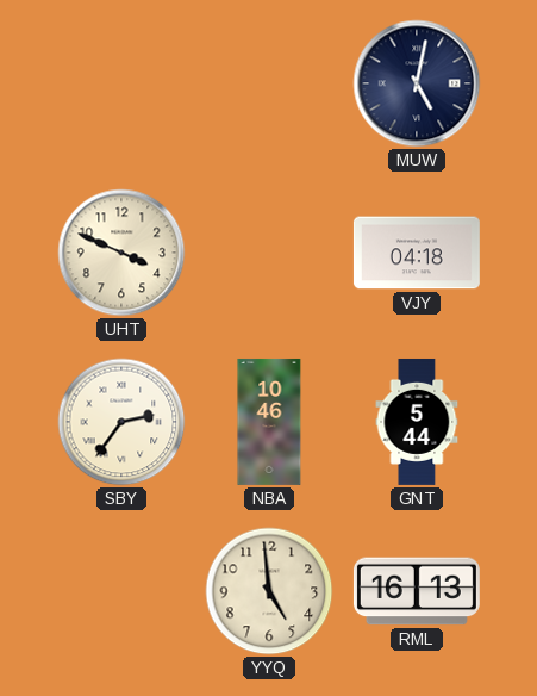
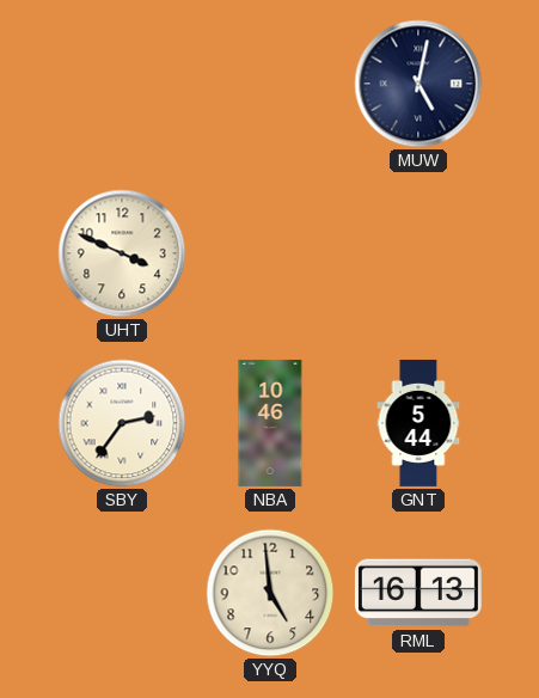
VJY: 04:18 -> none
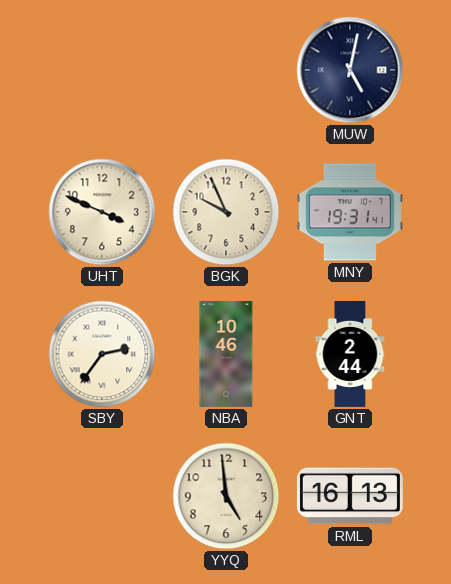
BGK: none -> 9:56
MNY: none -> 19:31
GNT: 5:44 -> 2:44
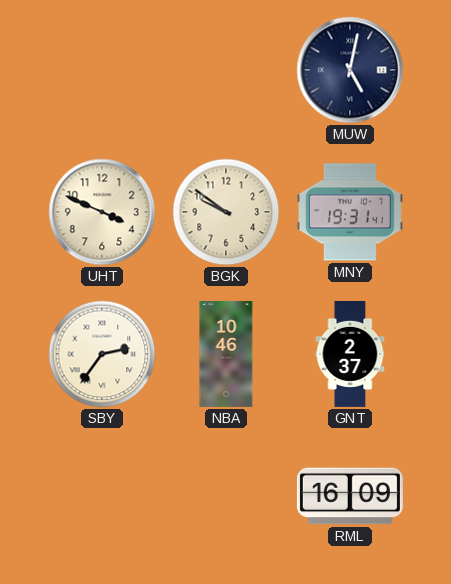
BGK: 9:56 -> 9:51
GNT: 2:44 -> 2:37
YYQ: 4:59 -> none
RML: 16:13 -> 16:09
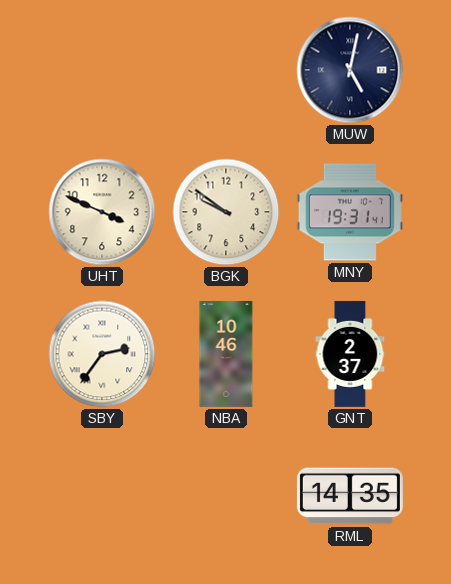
RML: 16:09 -> 14:35
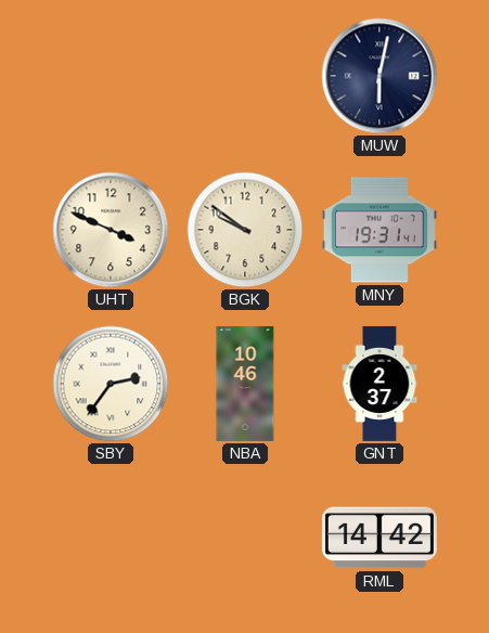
MUW: 5:02 -> 6:02
RML: 14:35 -> 14:42
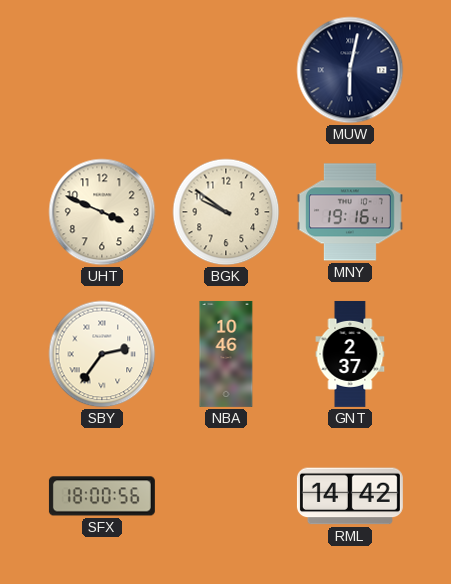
MNY: 19:31 -> 19:16
SFX: none -> 18:00
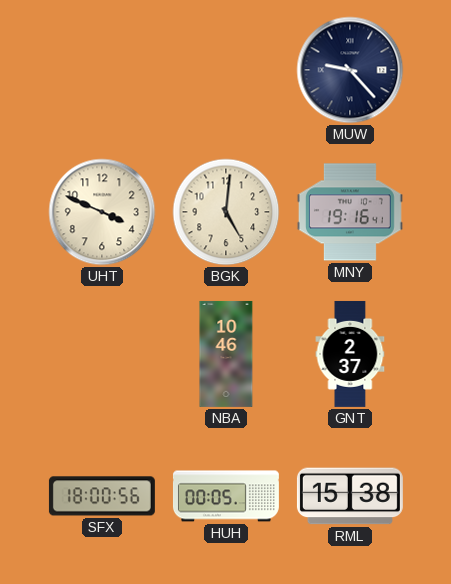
MUW: 6:02 -> 9:23
BGK: 9:51 -> 5:01
SBY: 2:36 -> none
HUH: none -> 00:05
RML: 14:42 -> 15:38
